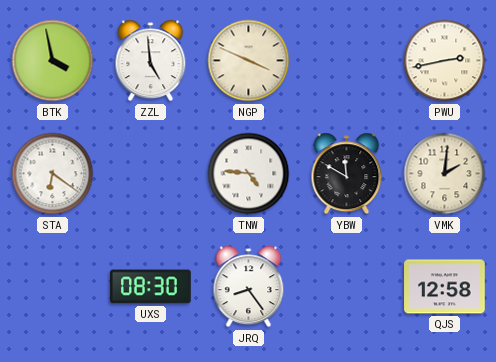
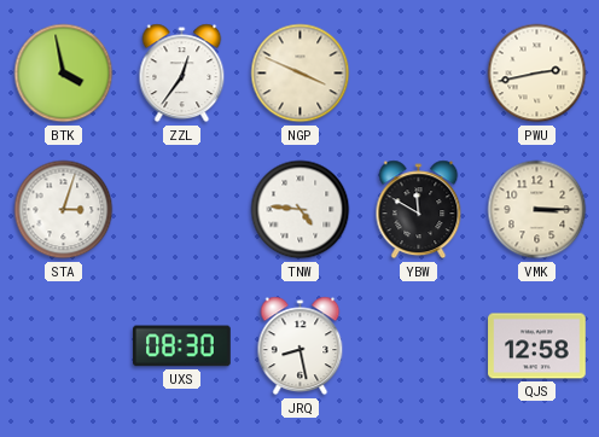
ZZL: 4:59 -> 12:36
STA: 6:21 -> 3:03
VMK: 2:01 -> 3:15
JRQ: 8:24 -> 8:28
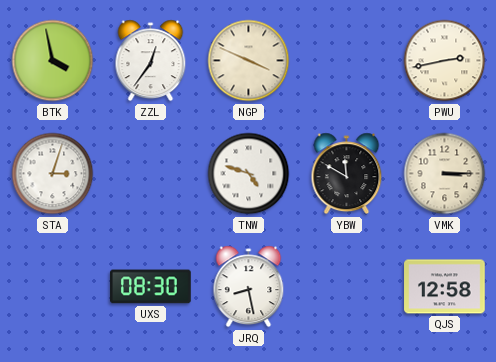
TNW: 4:46 -> 4:48
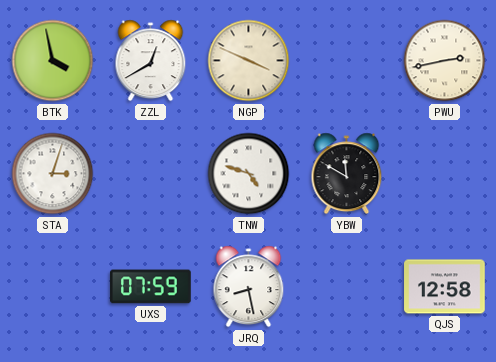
ZZL: 12:36 -> 12:40
VMK: 3:15 -> none
UXS: 08:30 -> 07:59
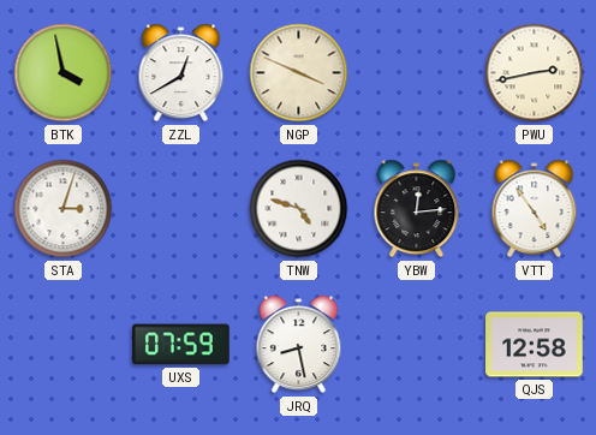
YBW: 11:50 -> 12:14
VTT: none -> 4:54
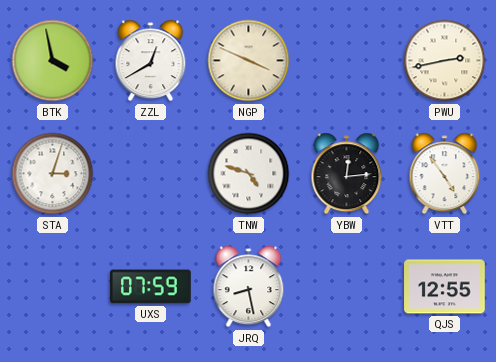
QJS: 12:58 -> 12:55
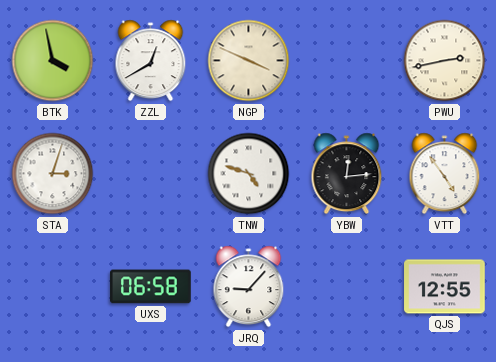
UXS: 07:59 -> 06:58
JRQ: 8:28 -> 9:07
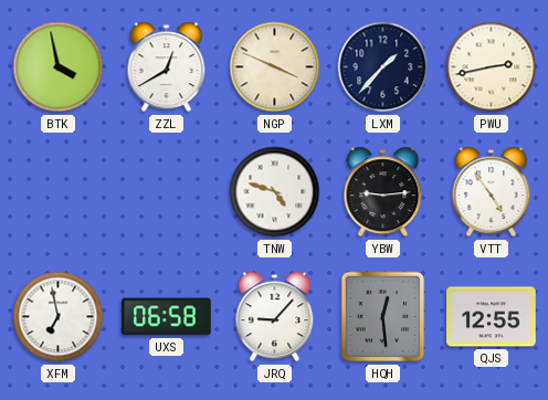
LXM: none -> 1:37
STA: 3:03 -> none
YBW: 12:14 -> 9:14
XFM: none -> 6:58
HQH: none -> 12:29
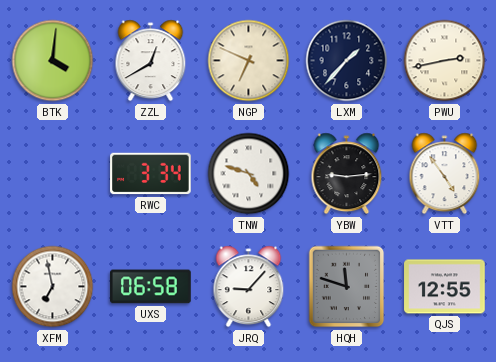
BTK: 3:58 -> 4:01
NGP: 3:49 -> 6:49
RWC: none -> 3:34
HQH: 12:29 -> 11:48
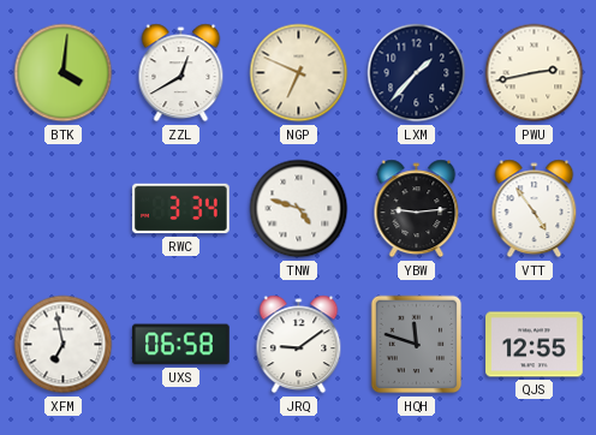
JRQ: 9:07 -> 9:09
